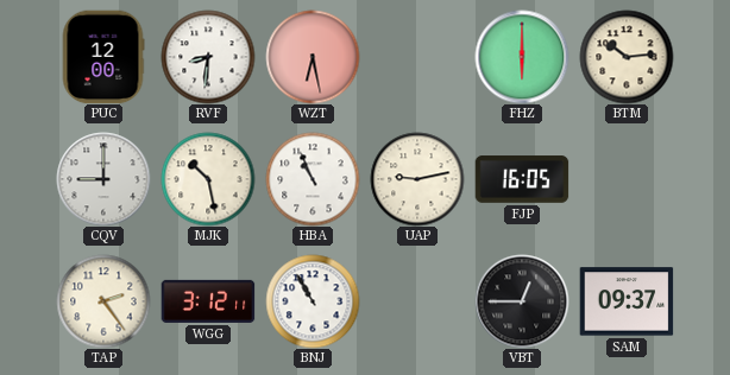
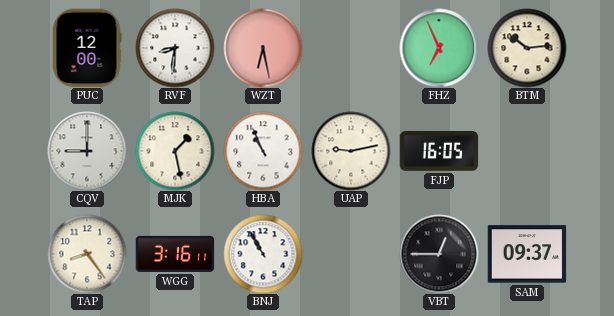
FHZ: 6:00 -> 6:56
MJK: 10:28 -> 1:28
TAP: 2:24 -> 8:24
WGG: 3:12 -> 3:16
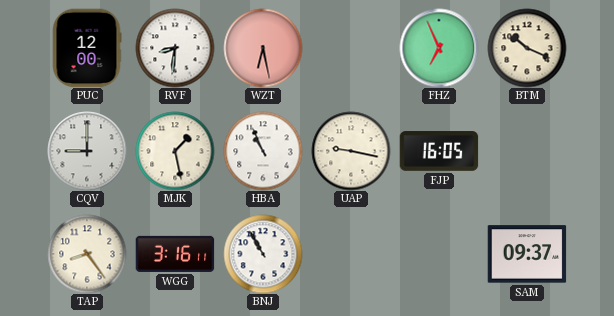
BTM: 10:14 -> 10:19
UAP: 9:13 -> 9:17
VBT: 12:45 -> none
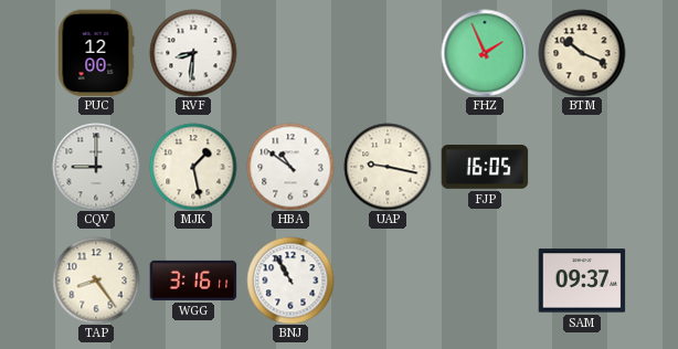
WZT: 6:28 -> none
FHZ: 6:56 -> 1:56
HBA: 10:56 -> 10:51
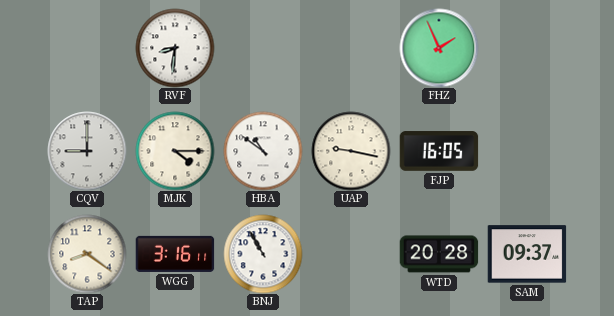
PUC: 12:00 -> none
BTM: 10:19 -> none
MJK: 1:28 -> 4:15
TAP: 8:24 -> 8:21
WTD: none -> 20:28
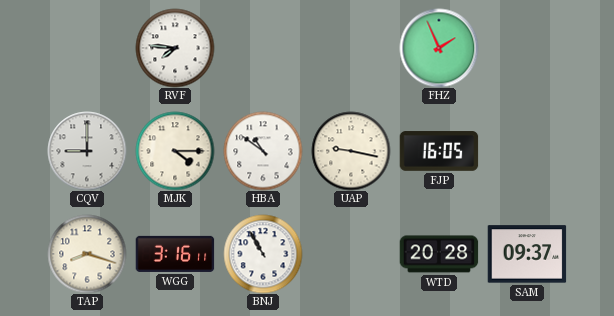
RVF: 8:31 -> 7:46
TAP: 8:21 -> 8:18
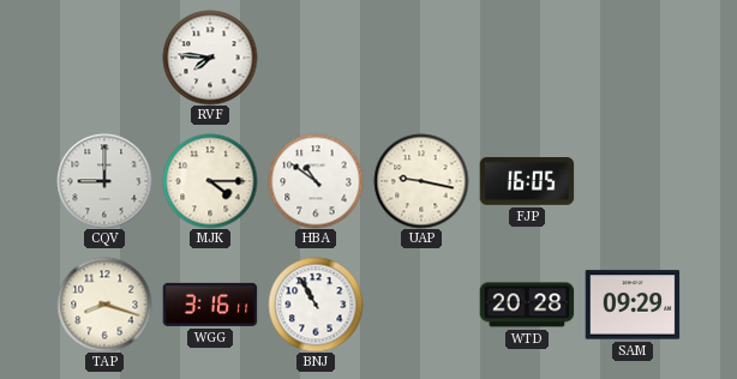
FHZ: 1:56 -> none
SAM: 09:37 -> 09:29
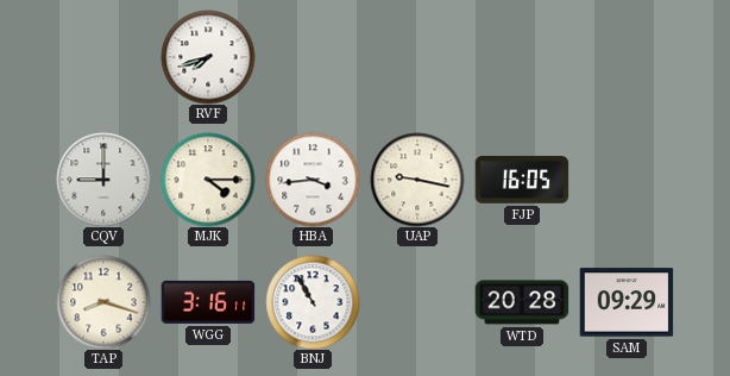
RVF: 7:46 -> 7:42
HBA: 10:51 -> 3:44
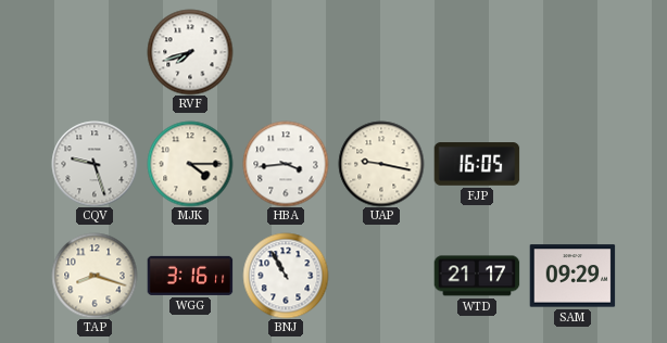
CQV: 9:00 -> 9:27
WTD: 20:28 -> 21:17
